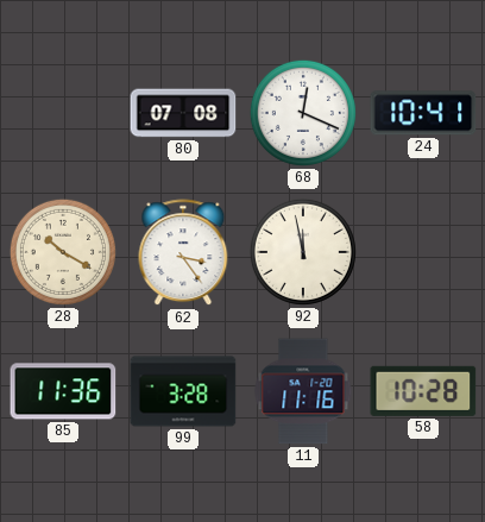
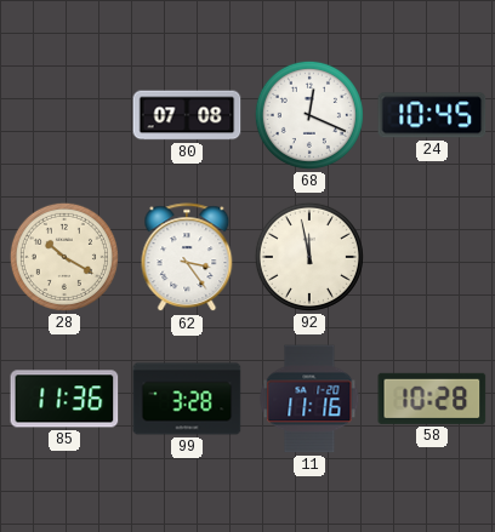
24: 10:41 -> 10:45
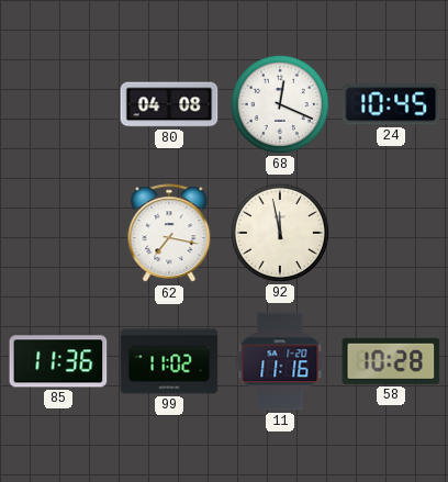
80: 07:08 -> 04:08
28: 10:20 -> none
62: 3:24 -> 7:17
99: 3:28 -> 11:02
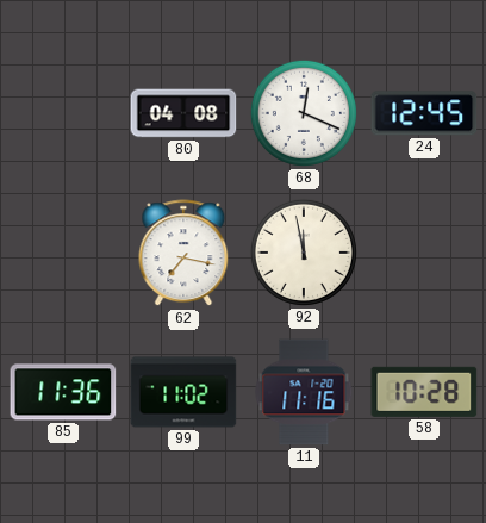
24: 10:45 -> 12:45
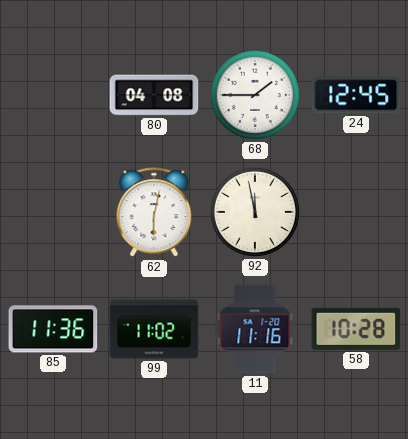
68: 12:19 -> 1:45
62: 7:17 -> 6:02
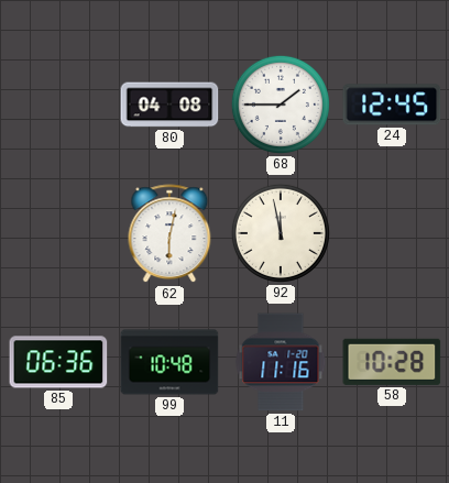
85: 11:36 -> 06:36
99: 11:02 -> 10:48
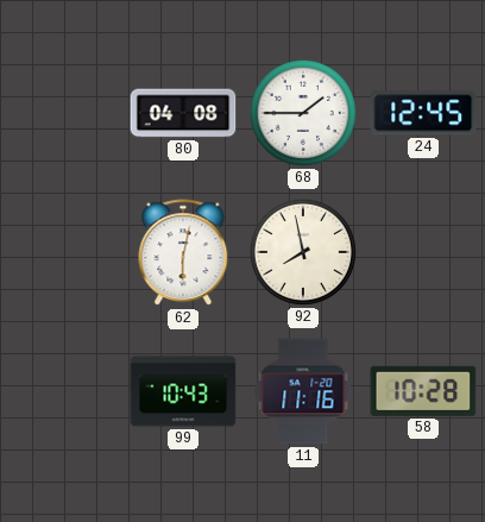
92: 11:58 -> 7:58
85: 06:36 -> none
99: 10:48 -> 10:43
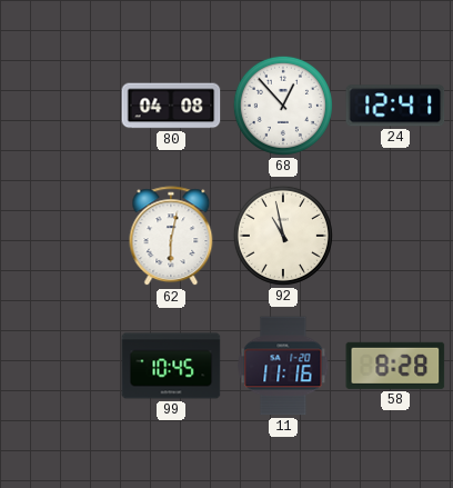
68: 1:45 -> 12:53
24: 12:45 -> 12:41
92: 7:58 -> 10:58
99: 10:43 -> 10:45
58: 10:28 -> 8:28
